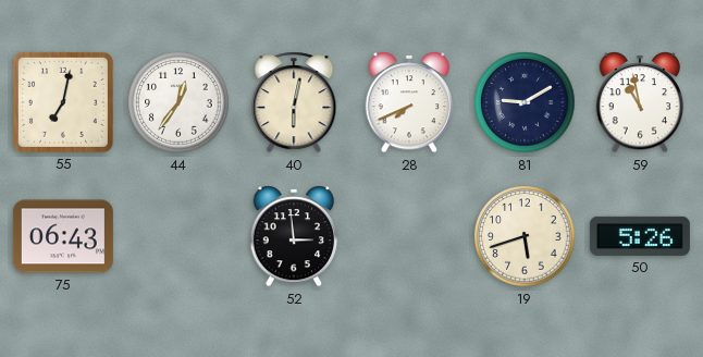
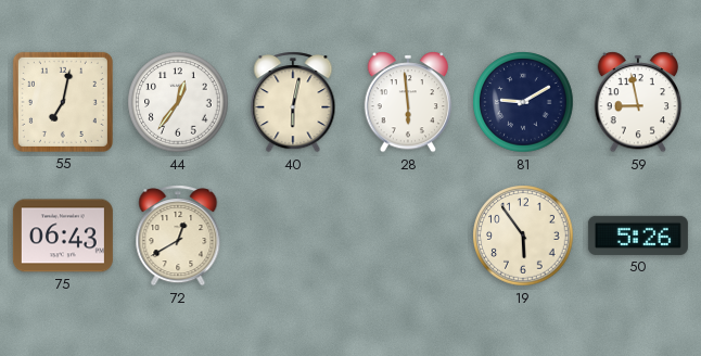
28: 7:41 -> 5:59
59: 10:58 -> 8:58
72: none -> 12:40
52: 2:59 -> none
19: 5:42 -> 5:54
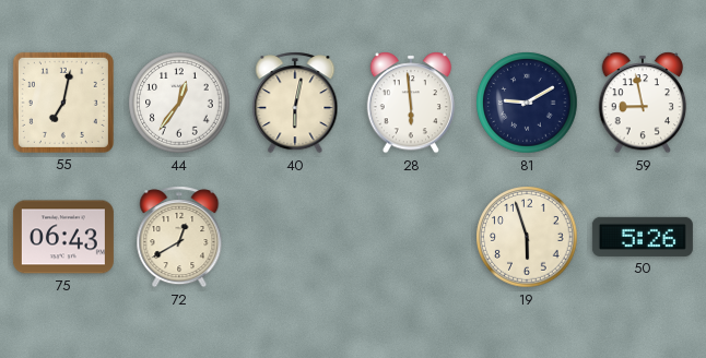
19: 5:54 -> 5:57
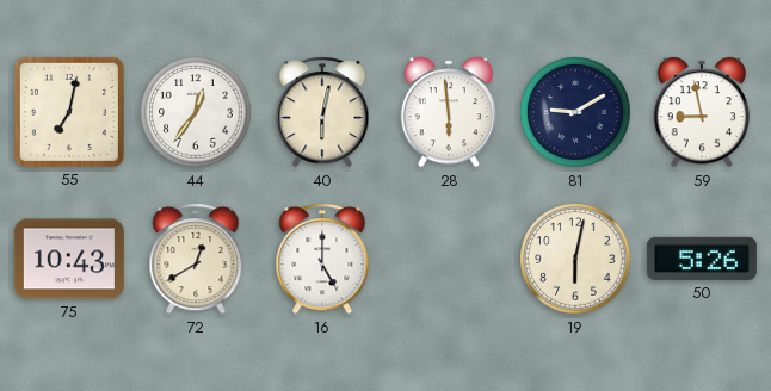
75: 06:43 -> 10:43
16: none -> 5:00
19: 5:57 -> 6:02
